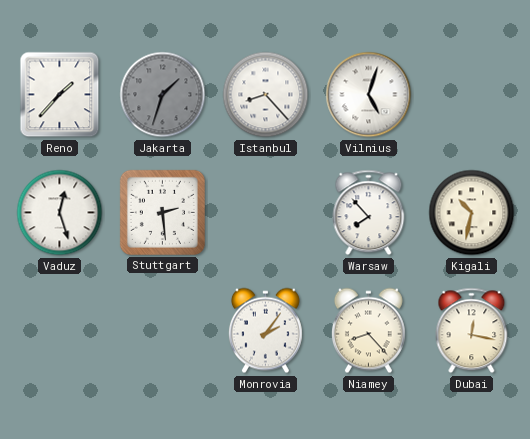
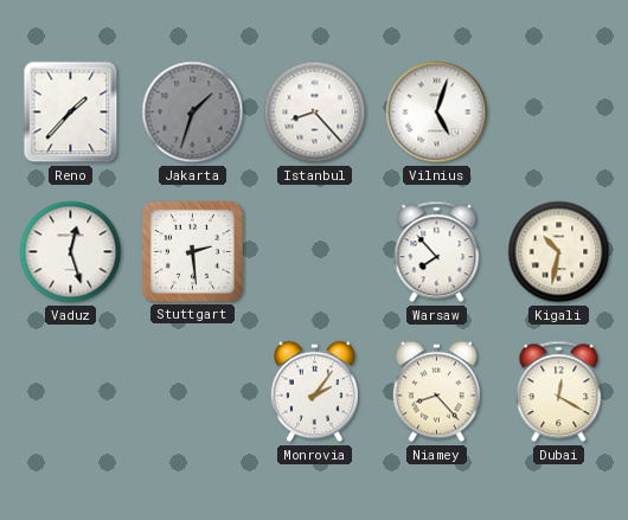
Dubai: 12:17 -> 12:20
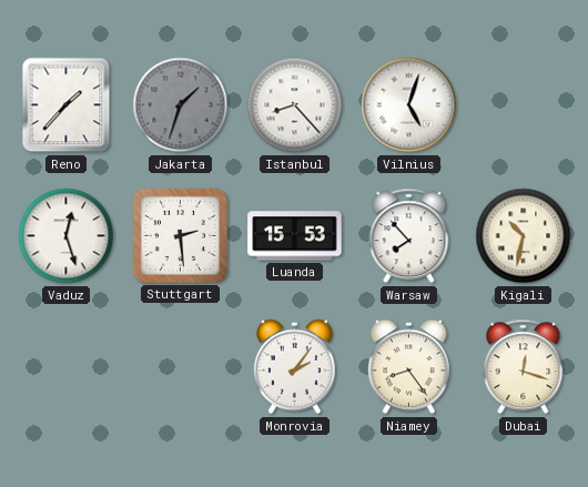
Luanda: none -> 15:53
Niamey: 8:23 -> 8:24
Dubai: 12:20 -> 12:18
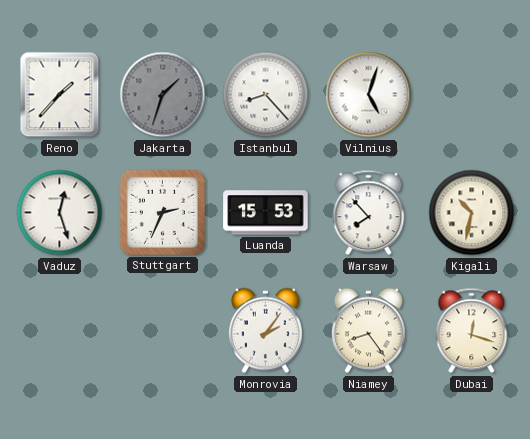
Stuttgart: 2:29 -> 2:34
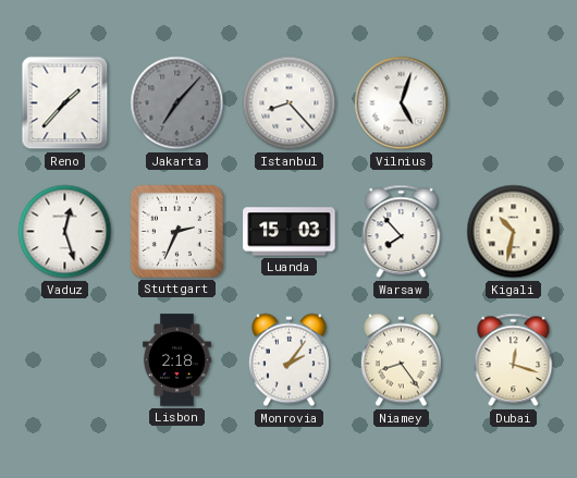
Jakarta: 1:33 -> 7:07
Luanda: 15:53 -> 15:03
Lisbon: none -> 2:18
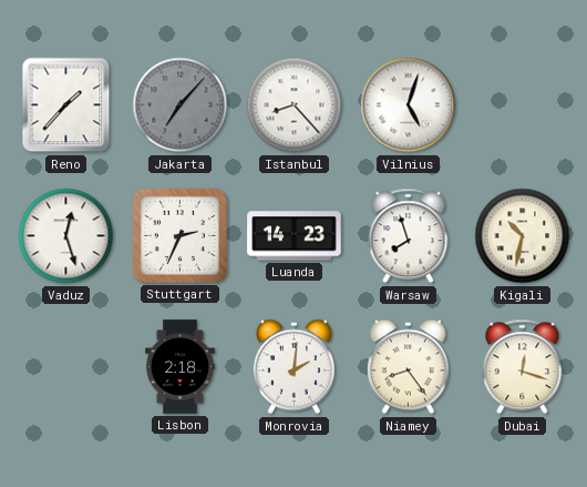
Luanda: 15:03 -> 14:23
Warsaw: 7:53 -> 7:57
Monrovia: 2:06 -> 2:01
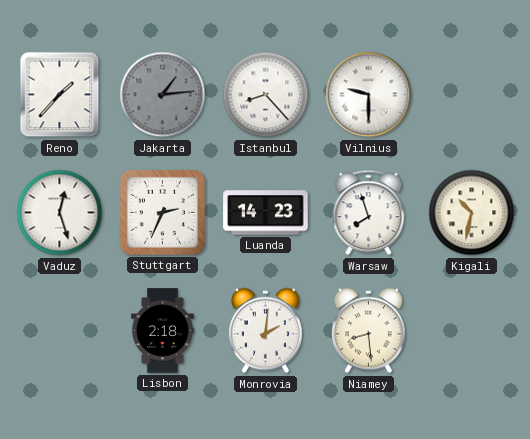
Jakarta: 7:07 -> 1:14
Vilnius: 5:03 -> 9:30
Niamey: 8:24 -> 8:29
Dubai: 12:18 -> none
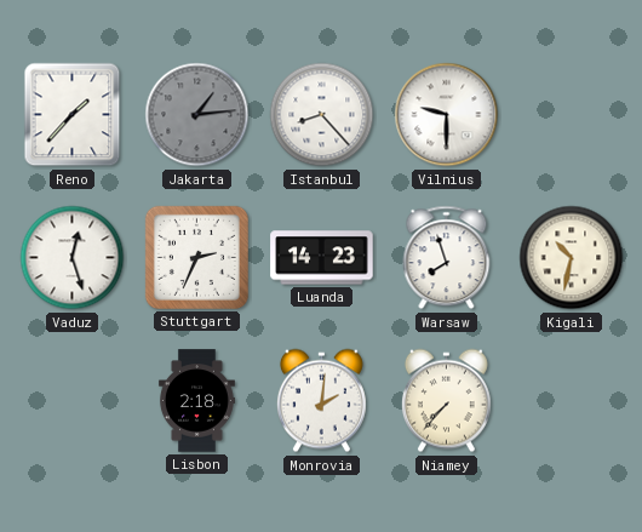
Niamey: 8:29 -> 7:37
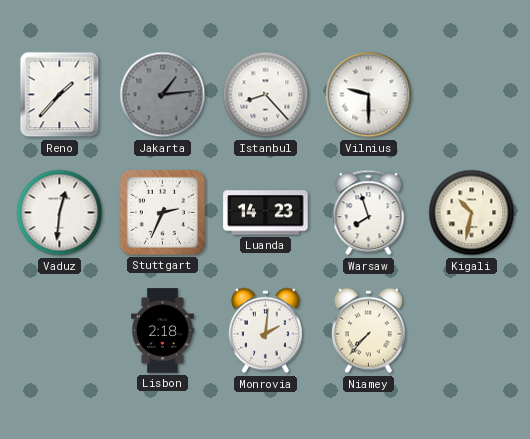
Vaduz: 12:27 -> 12:31
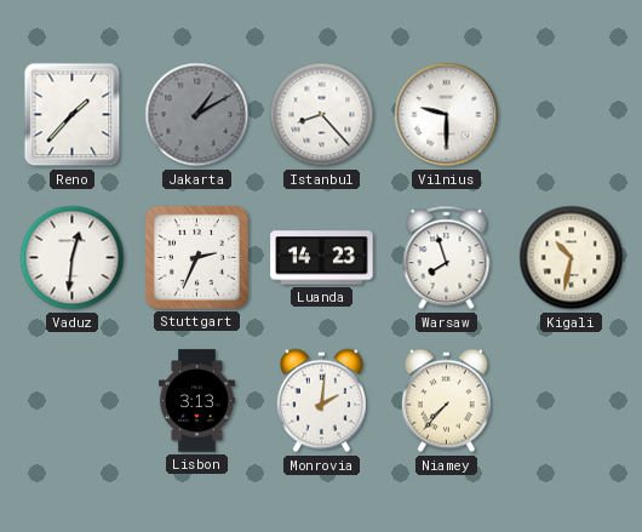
Jakarta: 1:14 -> 1:10
Lisbon: 2:18 -> 3:13
